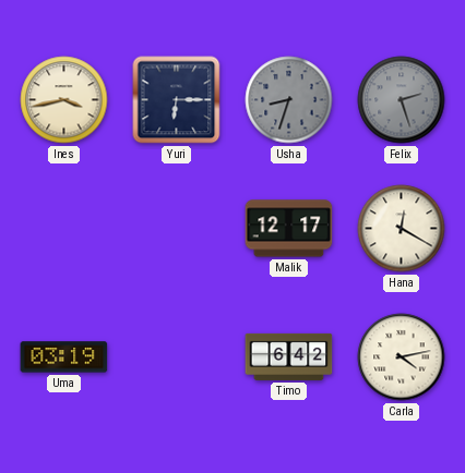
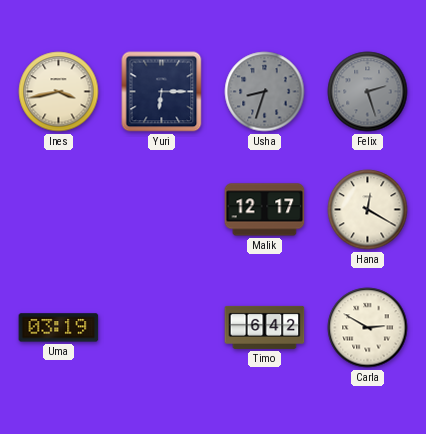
Carla: 4:13 -> 2:50
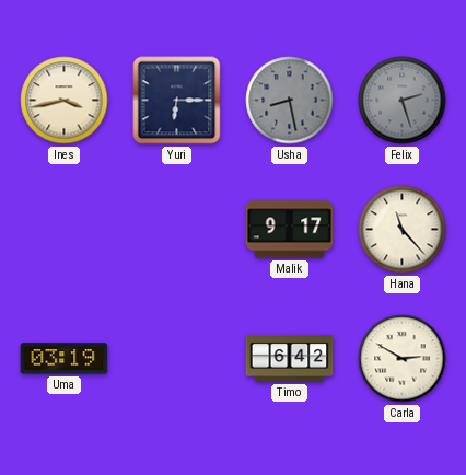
Usha: 8:33 -> 8:28
Malik: 12:17 -> 9:17
Hana: 12:20 -> 11:23
